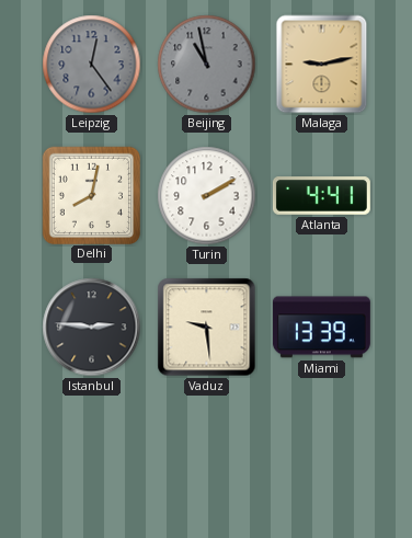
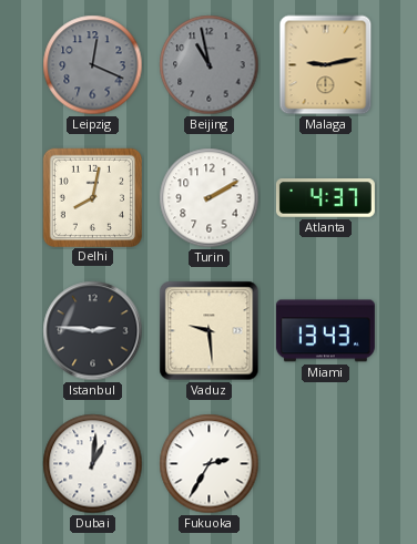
Leipzig: 12:24 -> 12:19
Atlanta: 4:41 -> 4:37
Miami: 13:39 -> 13:43
Dubai: none -> 1:01
Fukuoka: none -> 2:35
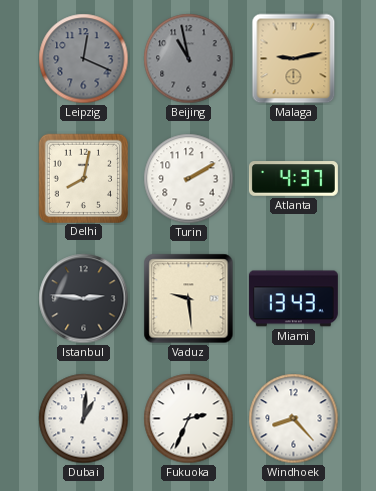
Fukuoka: 2:35 -> 2:34
Windhoek: none -> 8:23
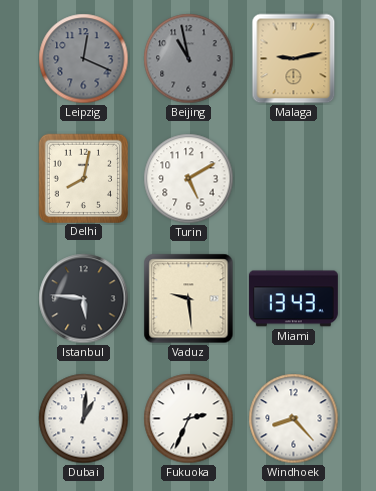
Turin: 2:10 -> 5:10
Atlanta: 4:37 -> none
Istanbul: 2:46 -> 5:46
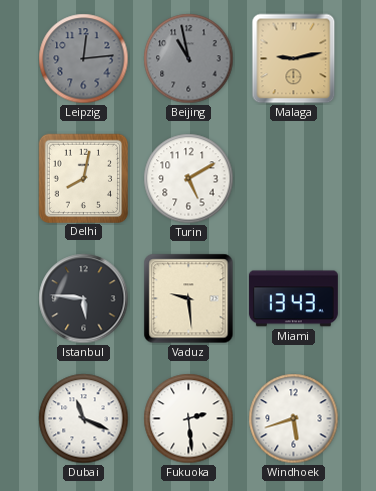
Leipzig: 12:19 -> 12:14
Dubai: 1:01 -> 11:19
Fukuoka: 2:34 -> 2:29
Windhoek: 8:23 -> 5:42
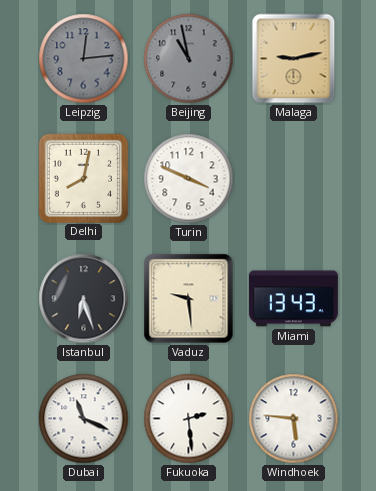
Turin: 5:10 -> 3:49
Istanbul: 5:46 -> 6:27
Windhoek: 5:42 -> 5:46
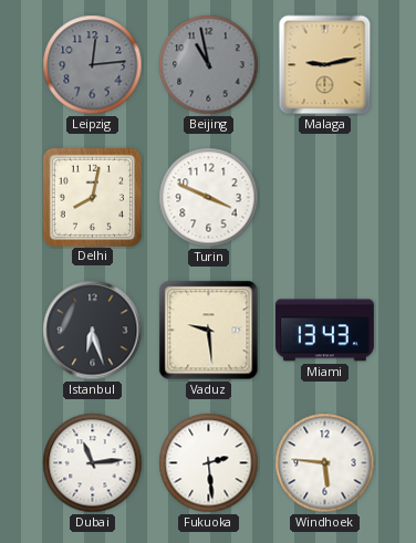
Dubai: 11:19 -> 11:14
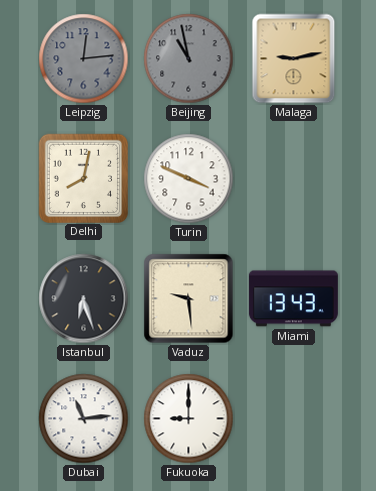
Fukuoka: 2:29 -> 9:00
Windhoek: 5:46 -> none
